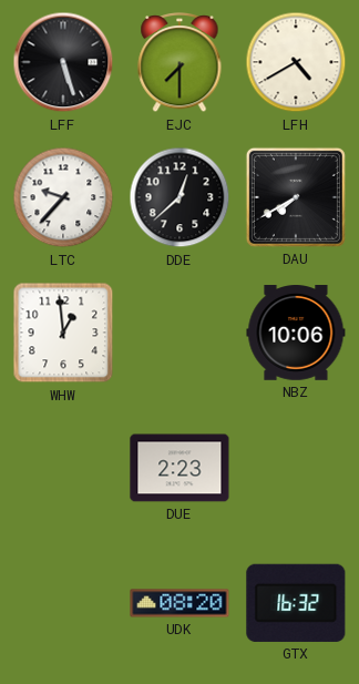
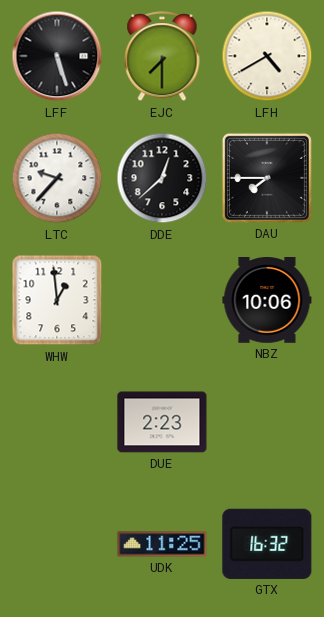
DAU: 7:40 -> 7:45
UDK: 08:20 -> 11:25
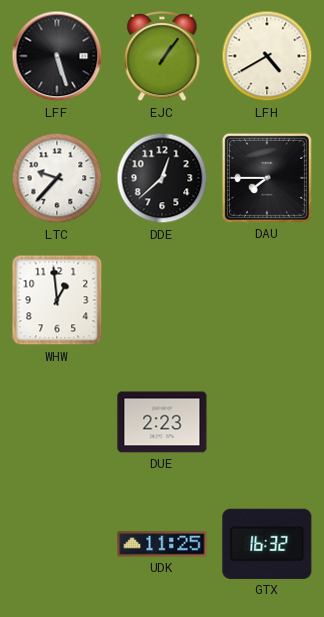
EJC: 7:30 -> 1:06
NBZ: 10:06 -> none
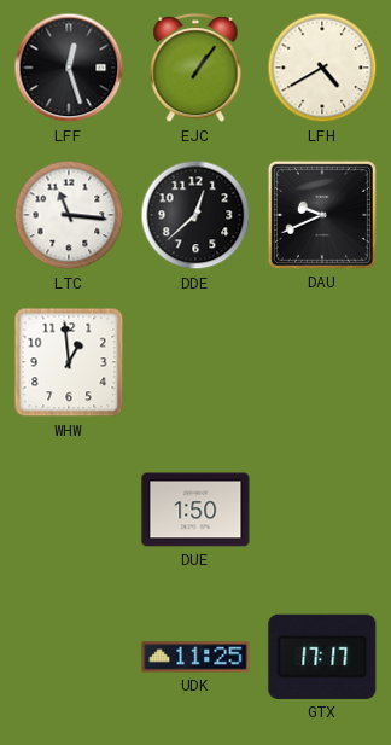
LFF: 5:27 -> 12:27
LTC: 9:37 -> 11:16
DAU: 7:45 -> 9:41
DUE: 2:23 -> 1:50
GTX: 16:32 -> 17:17
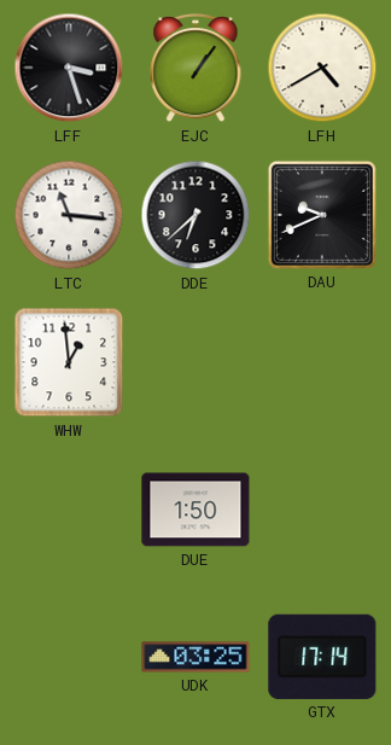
LFF: 12:27 -> 3:27
DDE: 12:38 -> 6:38
UDK: 11:25 -> 03:25
GTX: 17:17 -> 17:14
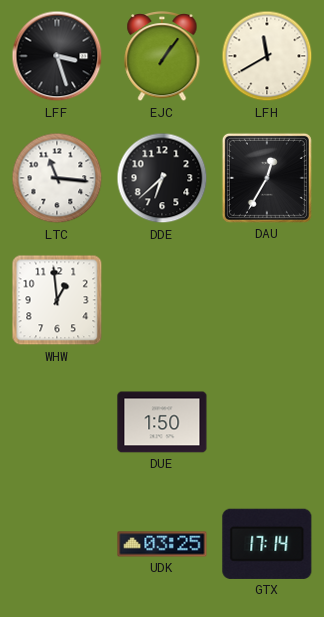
LFH: 4:40 -> 11:40
DAU: 9:41 -> 12:35
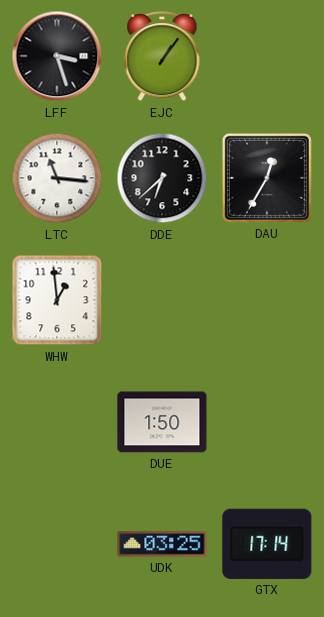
LFH: 11:40 -> none
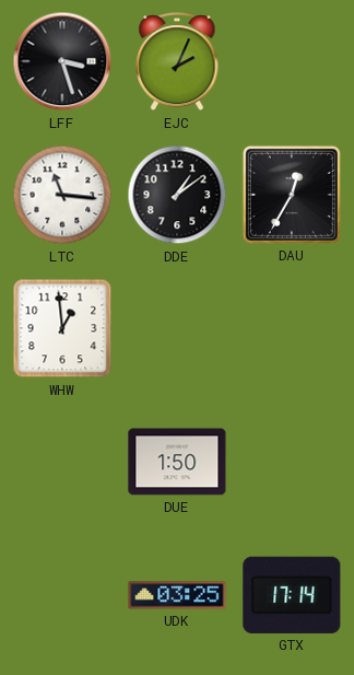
EJC: 1:06 -> 2:04
DDE: 6:38 -> 1:09
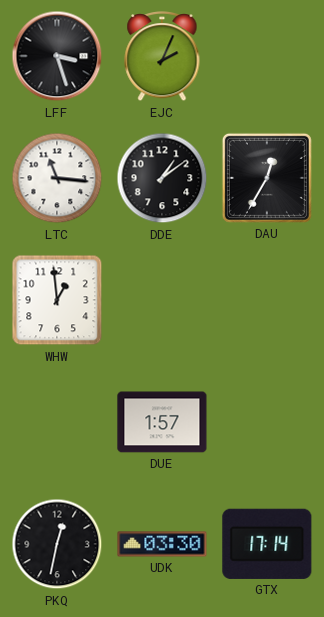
DUE: 1:50 -> 1:57
PKQ: none -> 12:32
UDK: 03:25 -> 03:30
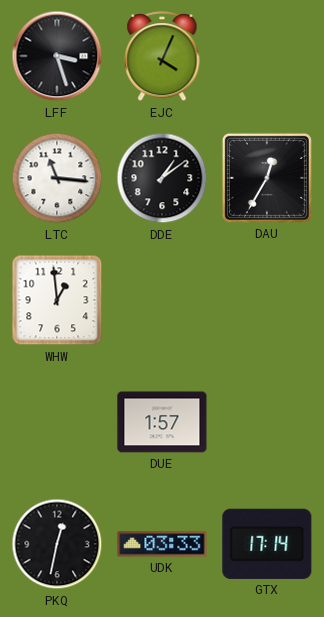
EJC: 2:04 -> 4:04
UDK: 03:30 -> 03:33
